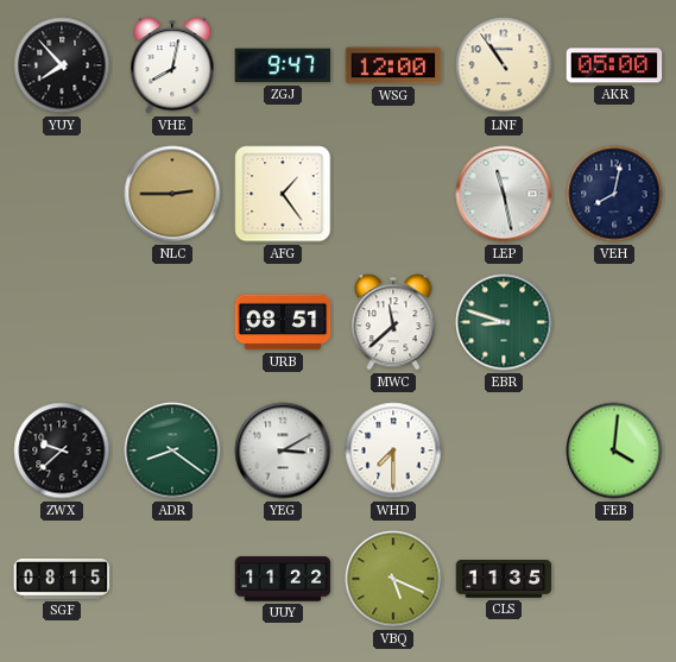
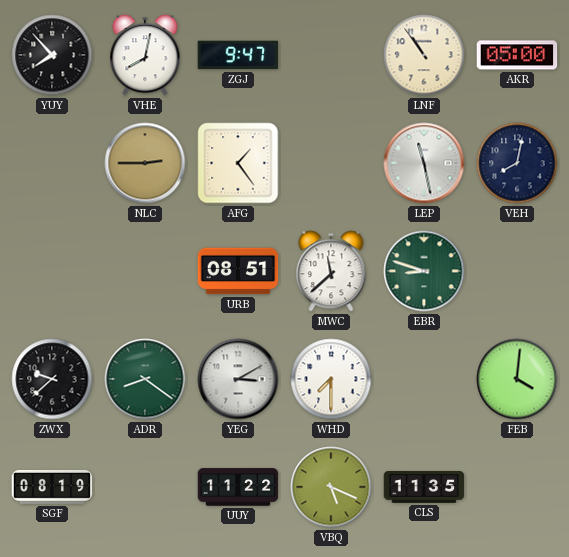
WSG: 12:00 -> none
SGF: 08:15 -> 08:19
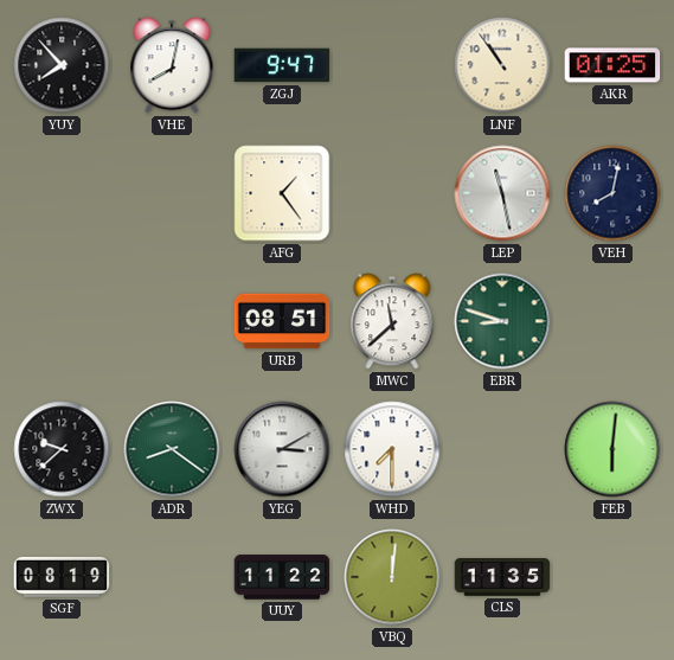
AKR: 05:00 -> 01:25
NLC: 2:45 -> none
FEB: 4:01 -> 6:01
VBQ: 5:19 -> 12:01
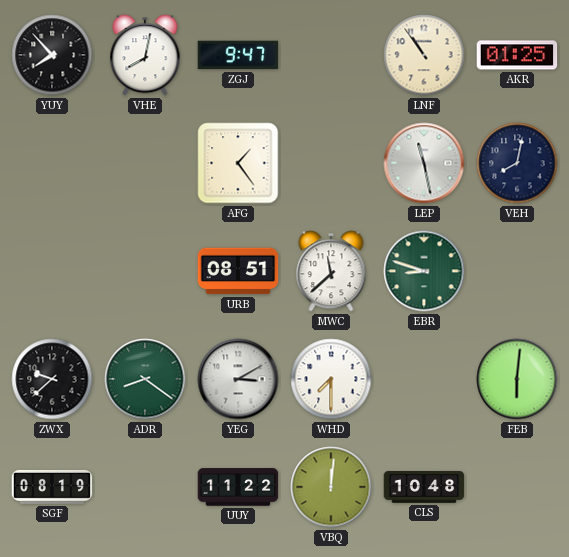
CLS: 11:35 -> 10:48
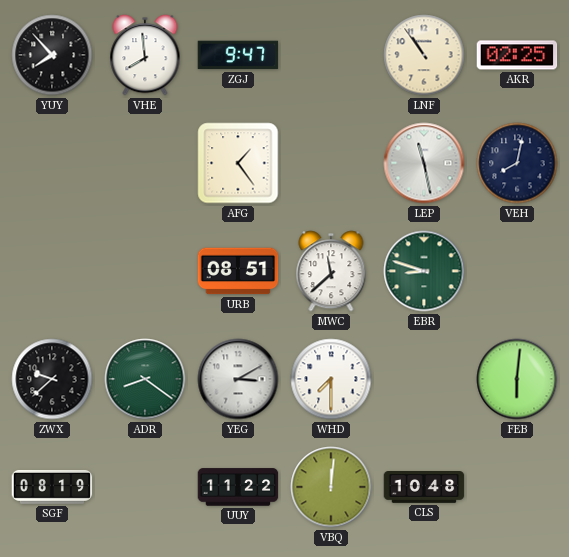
VHE: 8:02 -> 7:59
AKR: 01:25 -> 02:25
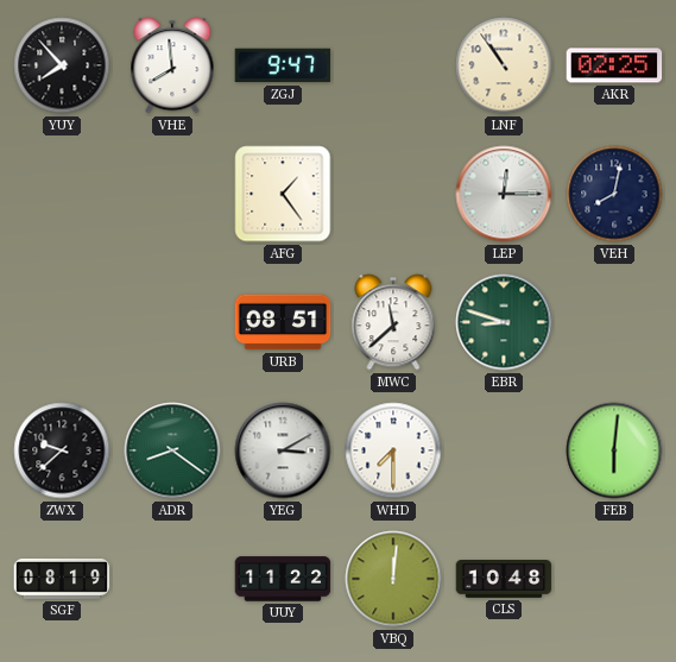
LEP: 11:28 -> 12:15
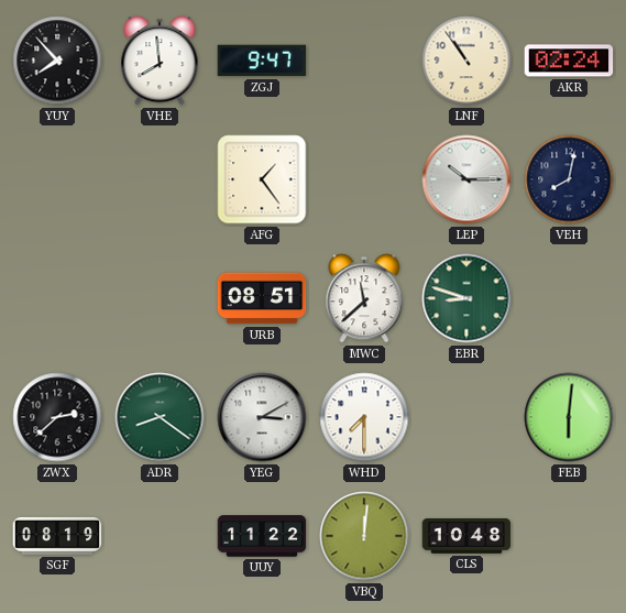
AKR: 02:25 -> 02:24
LEP: 12:15 -> 10:15
ZWX: 9:38 -> 2:38
